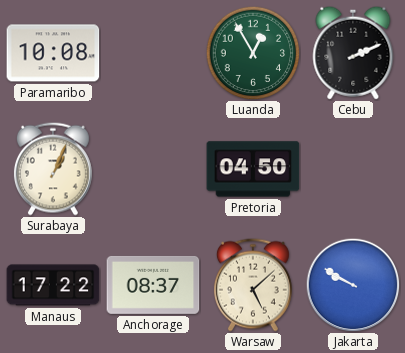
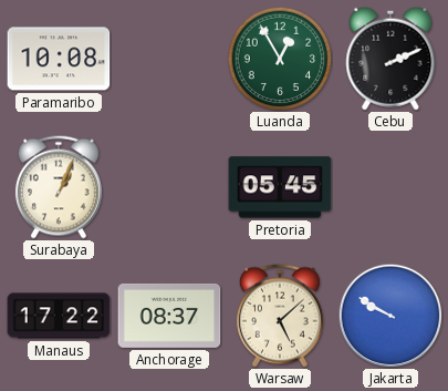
Pretoria: 04:50 -> 05:45
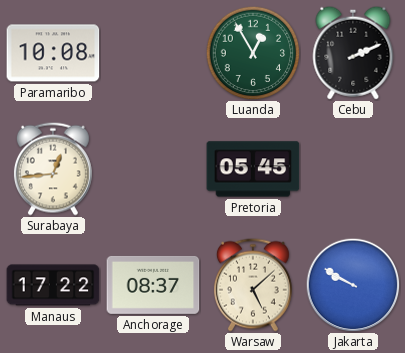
Surabaya: 1:04 -> 12:44
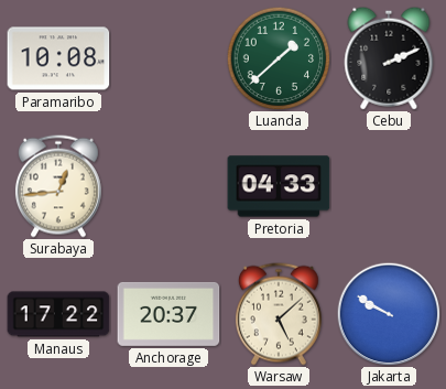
Luanda: 12:55 -> 1:38
Pretoria: 05:45 -> 04:33
Anchorage: 08:37 -> 20:37
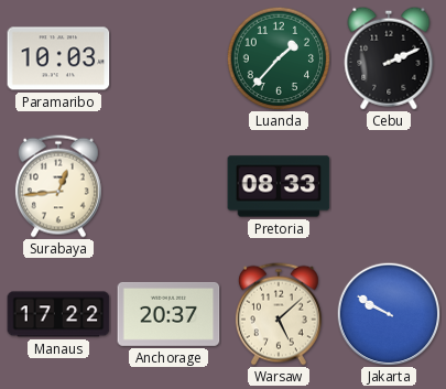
Paramaribo: 10:08 -> 10:03
Luanda: 1:38 -> 1:37
Pretoria: 04:33 -> 08:33
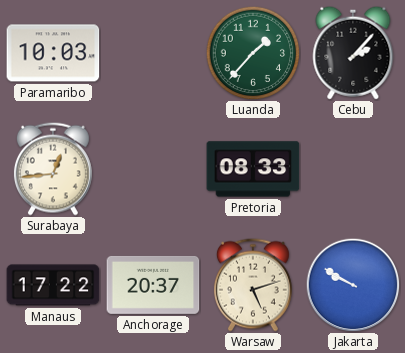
Cebu: 2:11 -> 2:07
Warsaw: 5:08 -> 5:12
